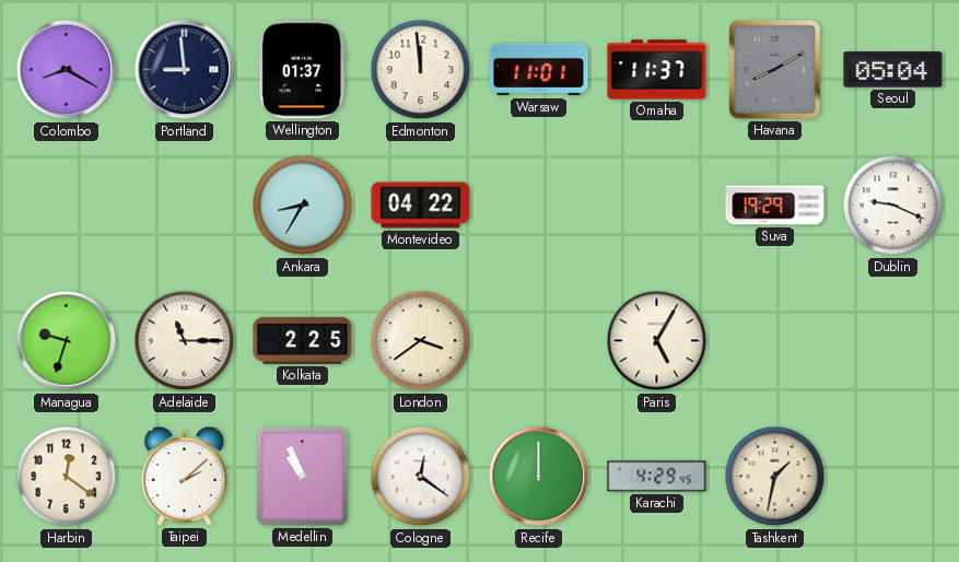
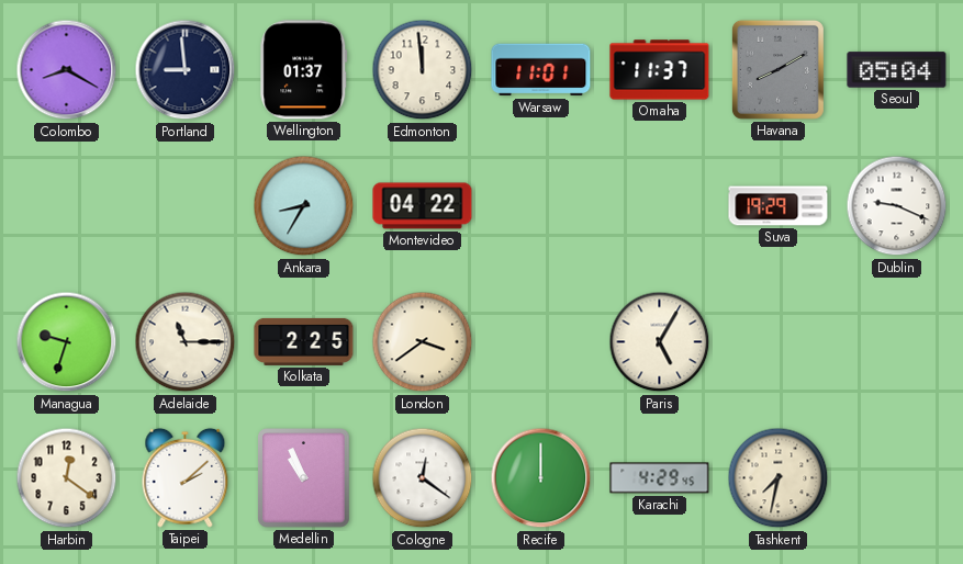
Tashkent: 1:32 -> 7:32
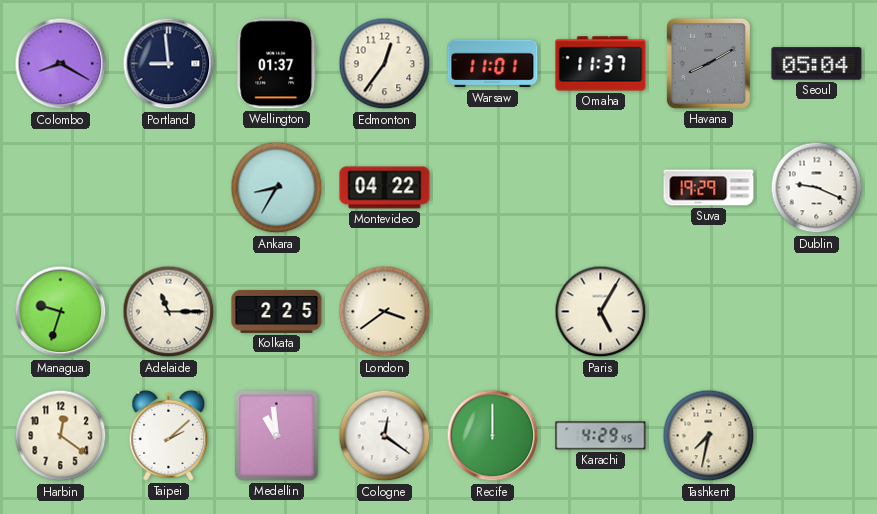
Edmonton: 11:59 -> 12:36
Medellin: 10:56 -> 10:59
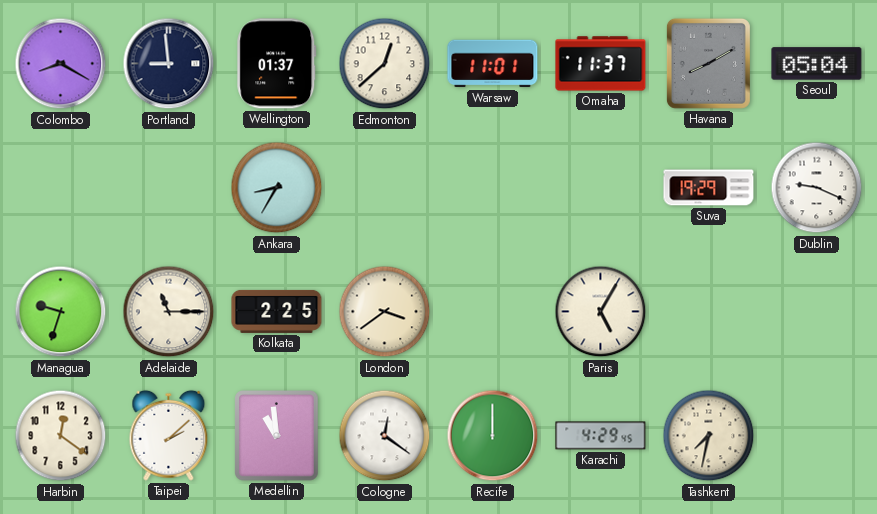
Edmonton: 12:36 -> 12:38
Montevideo: 04:22 -> none
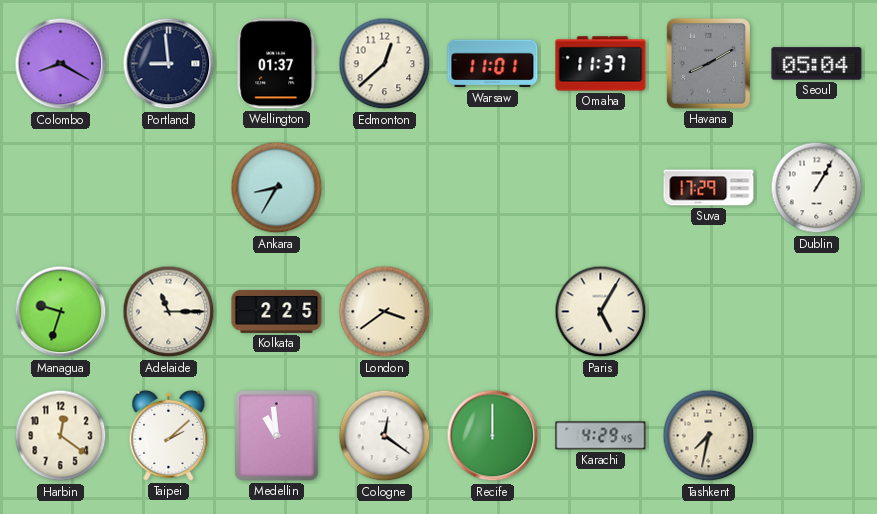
Suva: 19:29 -> 17:29
Dublin: 9:19 -> 1:05
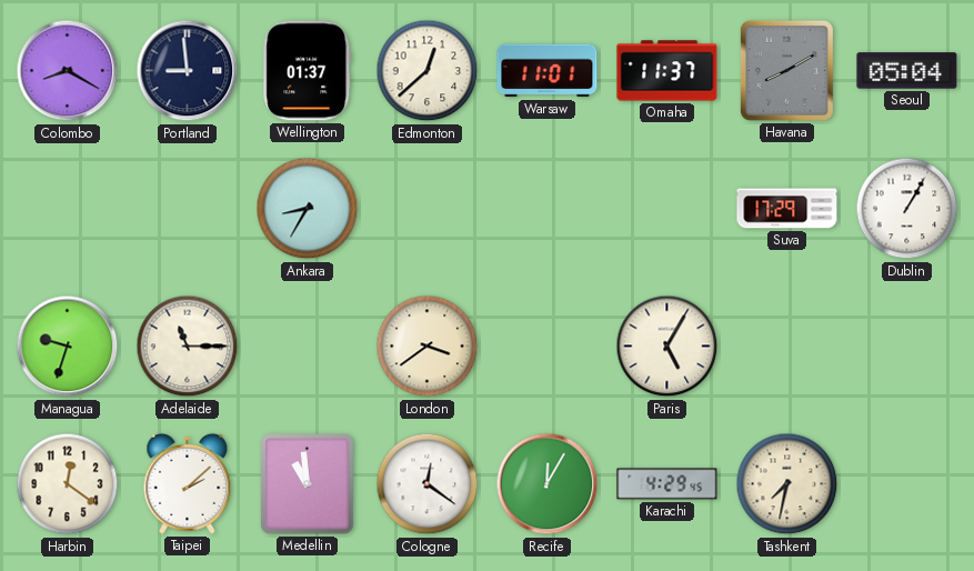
Kolkata: 2:25 -> none
Recife: 12:00 -> 12:05
